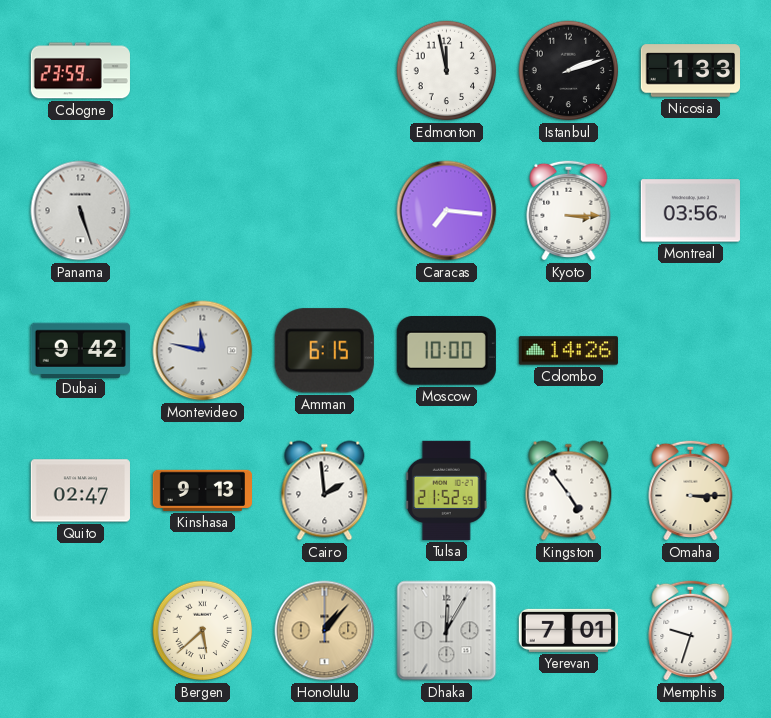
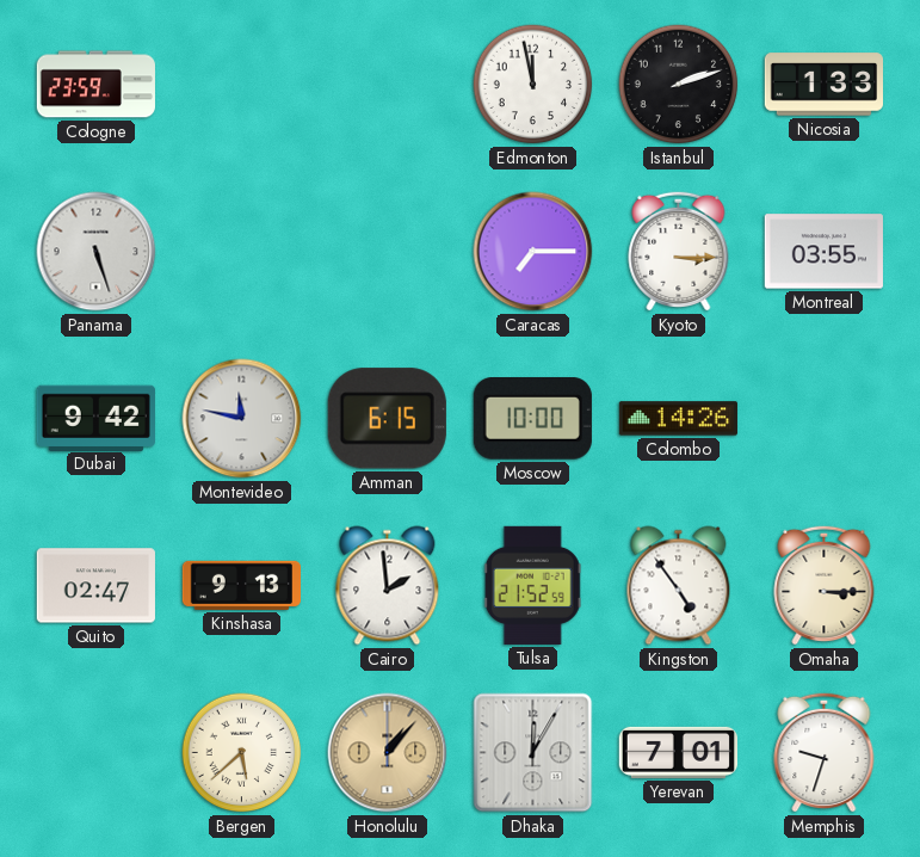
Caracas: 7:16 -> 7:15
Montreal: 03:56 -> 03:55
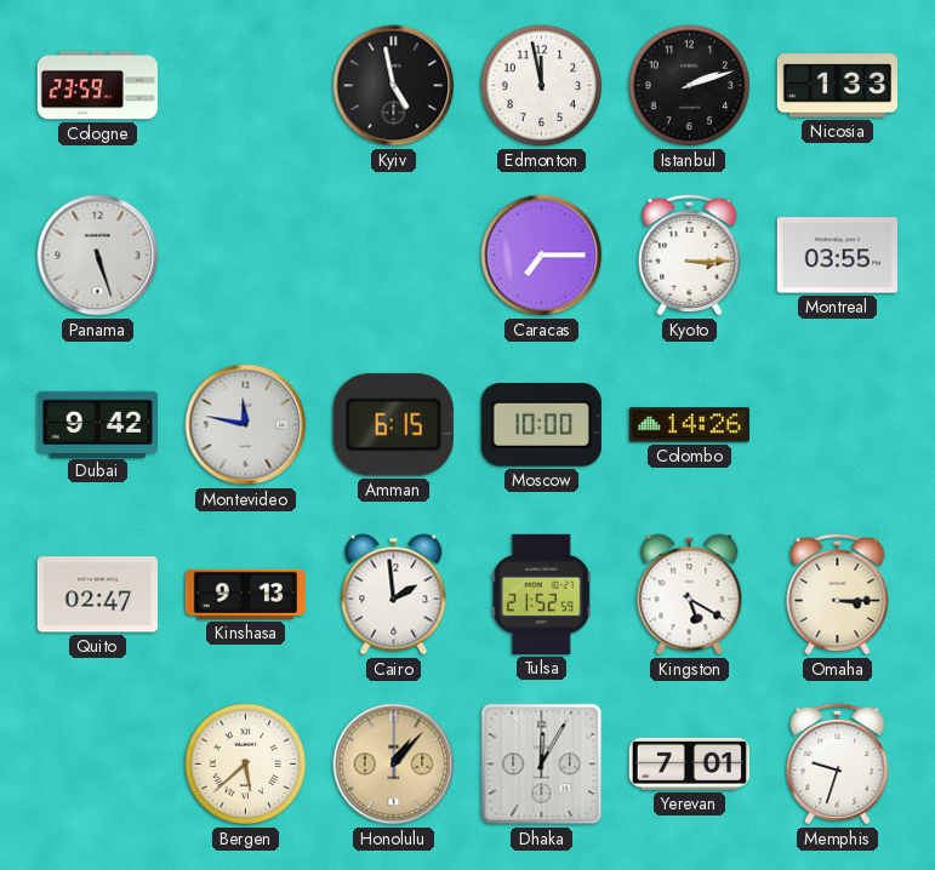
Kyiv: none -> 4:58
Kingston: 4:54 -> 5:20
